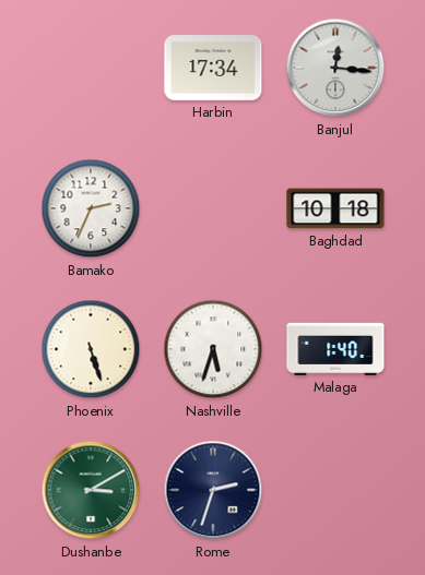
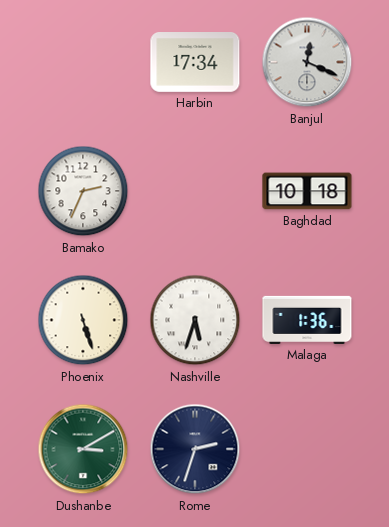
Banjul: 12:16 -> 12:19
Malaga: 1:40 -> 1:36
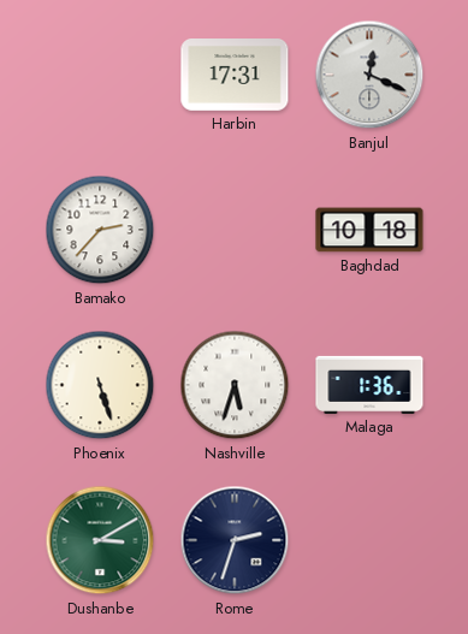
Harbin: 17:34 -> 17:31
Bamako: 2:34 -> 2:37
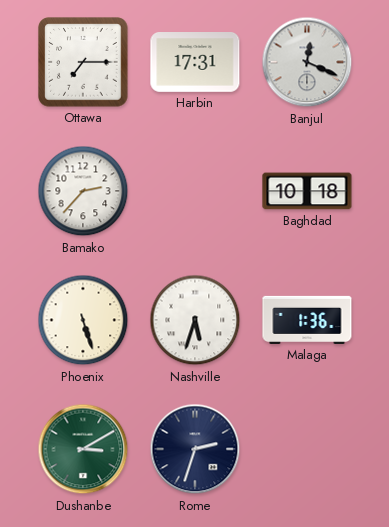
Ottawa: none -> 7:15
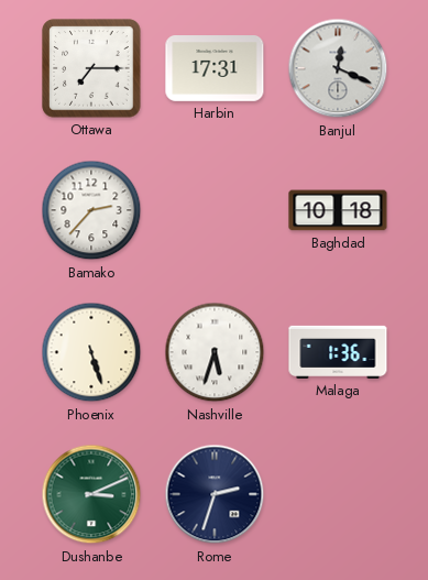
Dushanbe: 3:10 -> 3:11
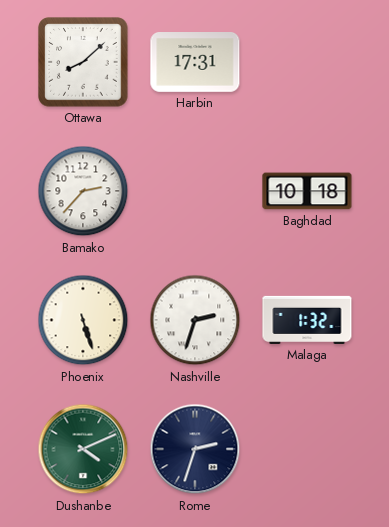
Ottawa: 7:15 -> 8:08
Banjul: 12:19 -> none
Nashville: 5:33 -> 2:33
Malaga: 1:36 -> 1:32
Dushanbe: 3:11 -> 4:11
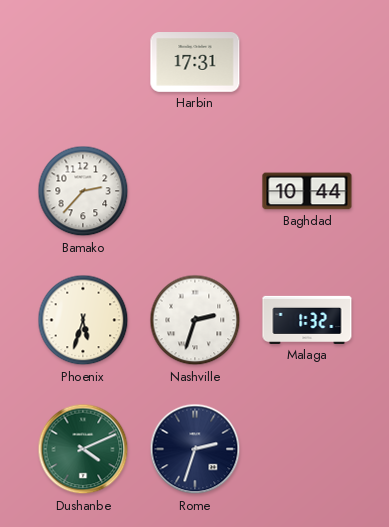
Ottawa: 8:08 -> none
Baghdad: 10:18 -> 10:44
Phoenix: 5:27 -> 5:33
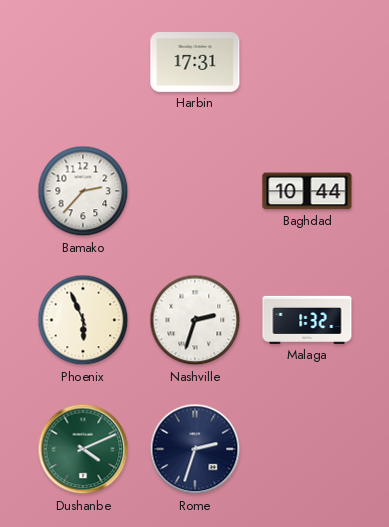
Phoenix: 5:33 -> 5:56
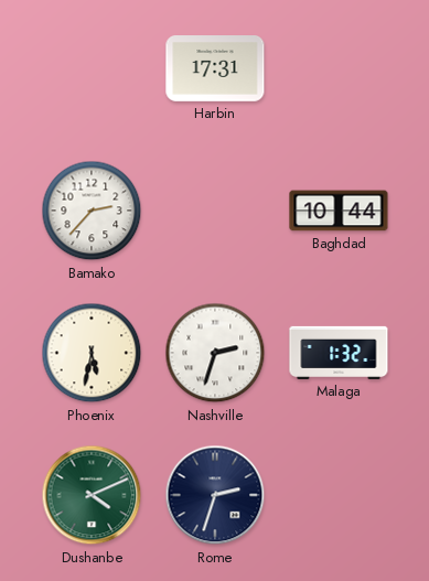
Phoenix: 5:56 -> 5:32
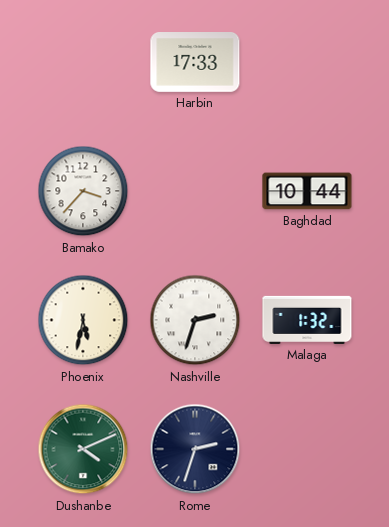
Harbin: 17:31 -> 17:33
Bamako: 2:37 -> 3:37
